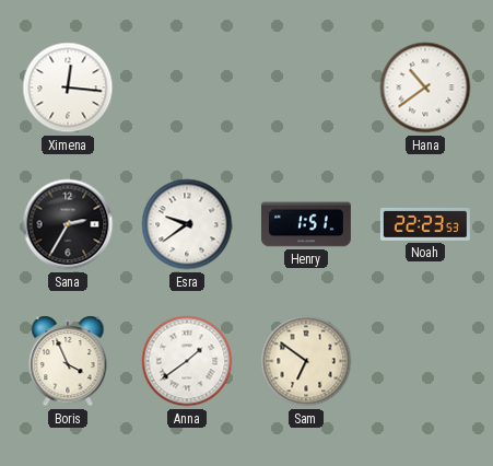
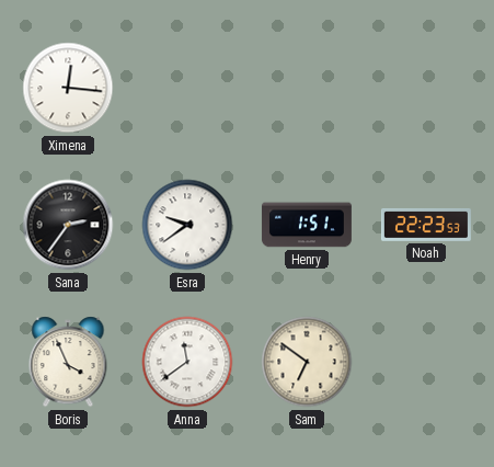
Hana: 10:39 -> none
Sana: 2:35 -> 2:36
Anna: 1:39 -> 11:39
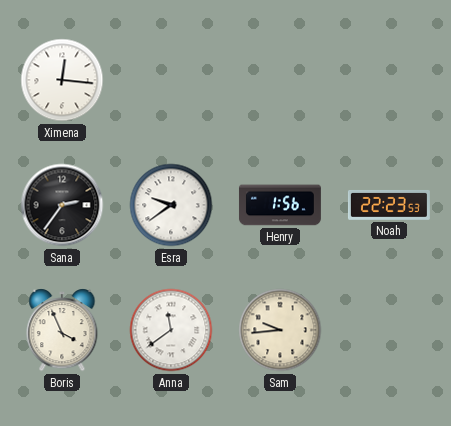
Henry: 1:51 -> 1:56
Sam: 6:51 -> 9:44
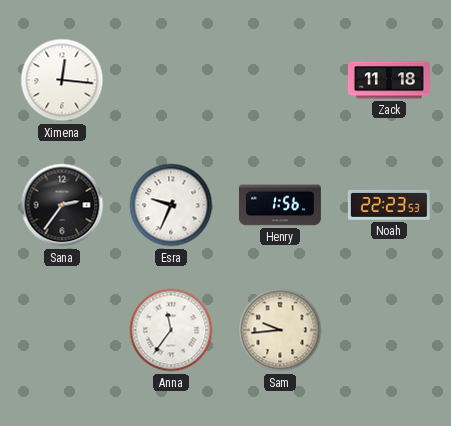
Zack: none -> 11:18
Esra: 9:39 -> 9:34
Boris: 3:56 -> none
Anna: 11:39 -> 11:36
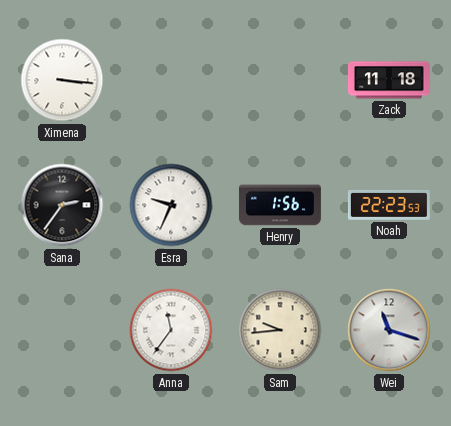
Ximena: 12:16 -> 3:16
Wei: none -> 11:18
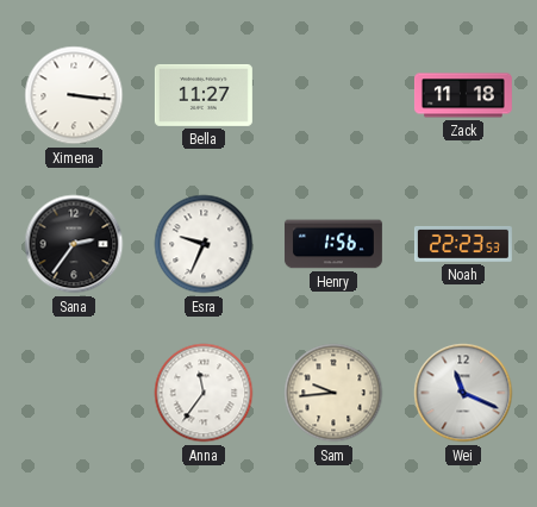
Bella: none -> 11:27
Wei: 11:18 -> 11:19
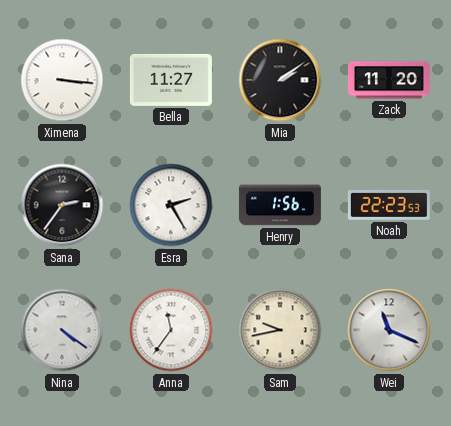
Mia: none -> 2:09
Zack: 11:18 -> 11:20
Esra: 9:34 -> 2:25
Nina: none -> 4:21
Sam: 9:44 -> 9:43
